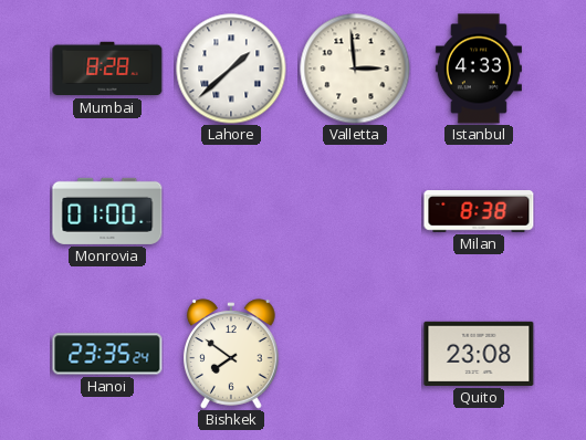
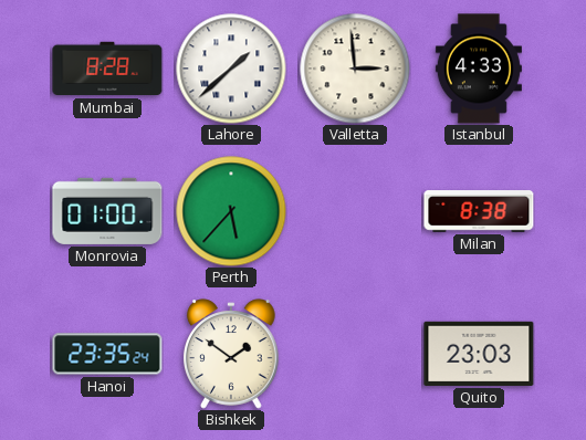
Perth: none -> 5:37
Bishkek: 7:51 -> 1:51
Quito: 23:08 -> 23:03
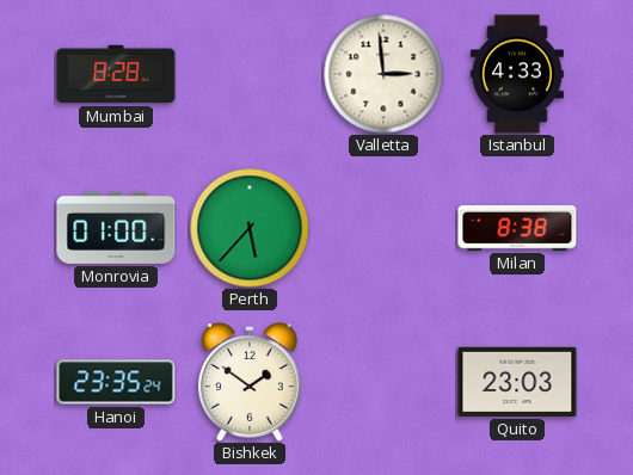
Lahore: 1:38 -> none
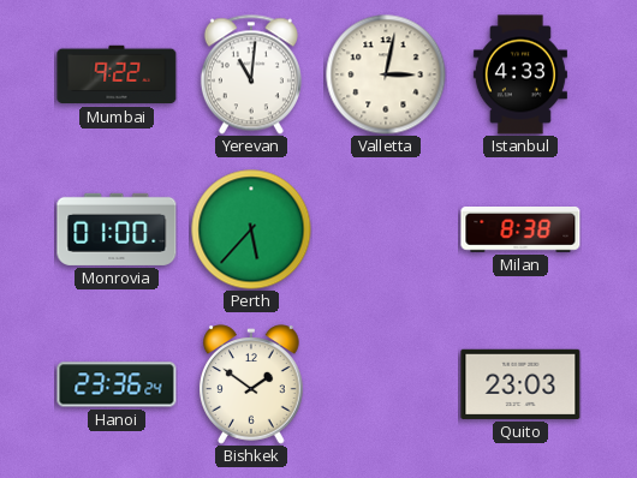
Mumbai: 8:28 -> 9:22
Yerevan: none -> 11:01
Valletta: 2:59 -> 3:02
Hanoi: 23:35 -> 23:36
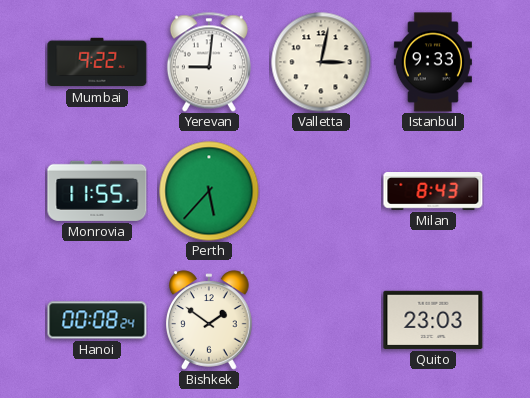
Yerevan: 11:01 -> 9:01
Istanbul: 4:33 -> 9:33
Monrovia: 01:00 -> 11:55
Milan: 8:38 -> 8:43
Hanoi: 23:36 -> 00:08
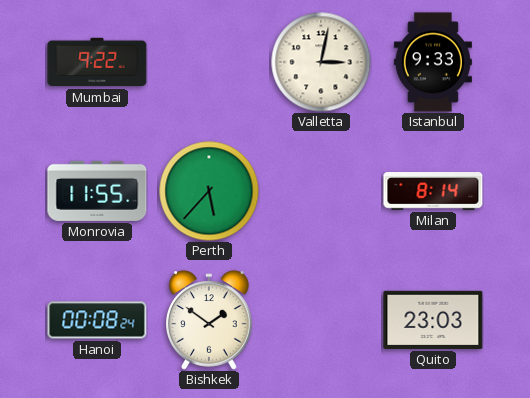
Yerevan: 9:01 -> none
Milan: 8:43 -> 8:14
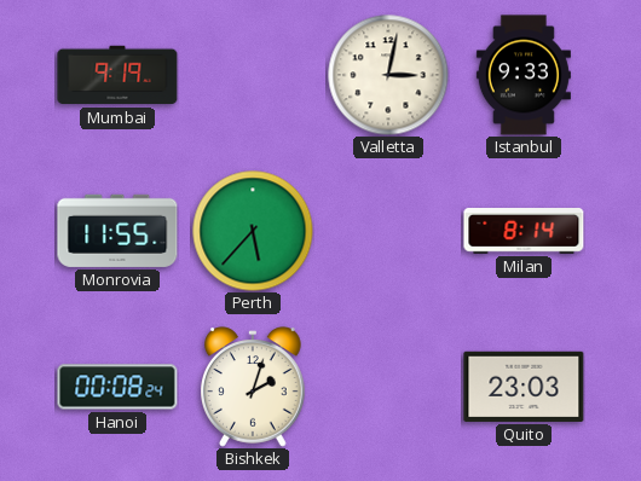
Mumbai: 9:22 -> 9:19
Bishkek: 1:51 -> 2:03
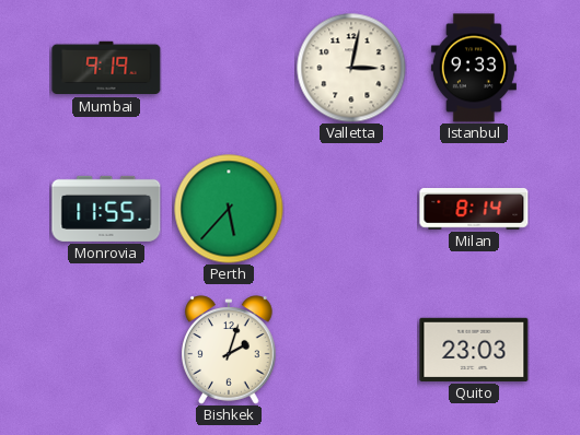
Hanoi: 00:08 -> none
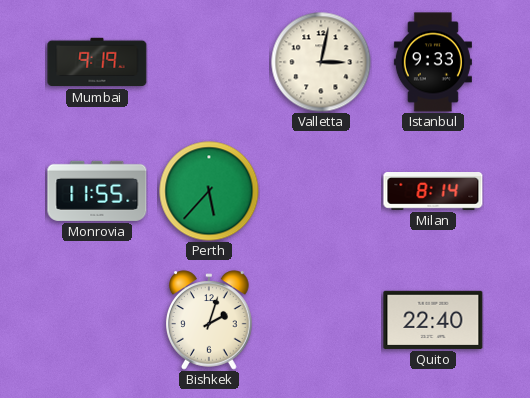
Quito: 23:03 -> 22:40
